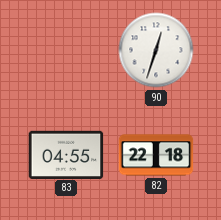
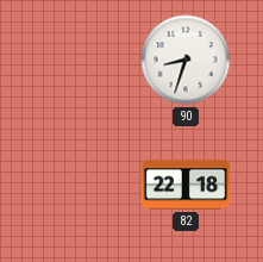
90: 12:33 -> 8:33
83: 04:55 -> none
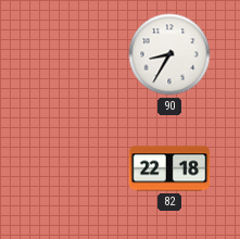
90: 8:33 -> 8:35
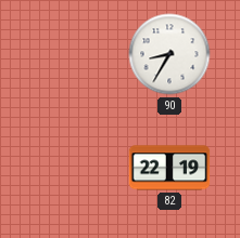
82: 22:18 -> 22:19
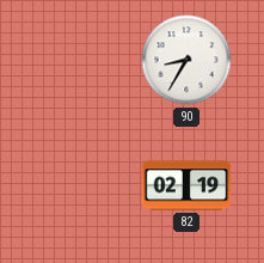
82: 22:19 -> 02:19
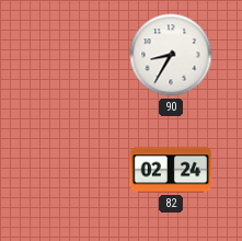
82: 02:19 -> 02:24
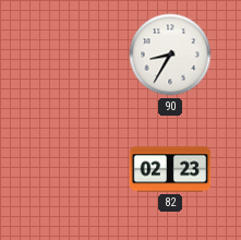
82: 02:24 -> 02:23
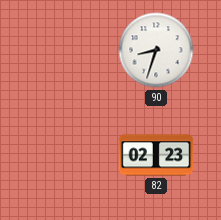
90: 8:35 -> 8:33
